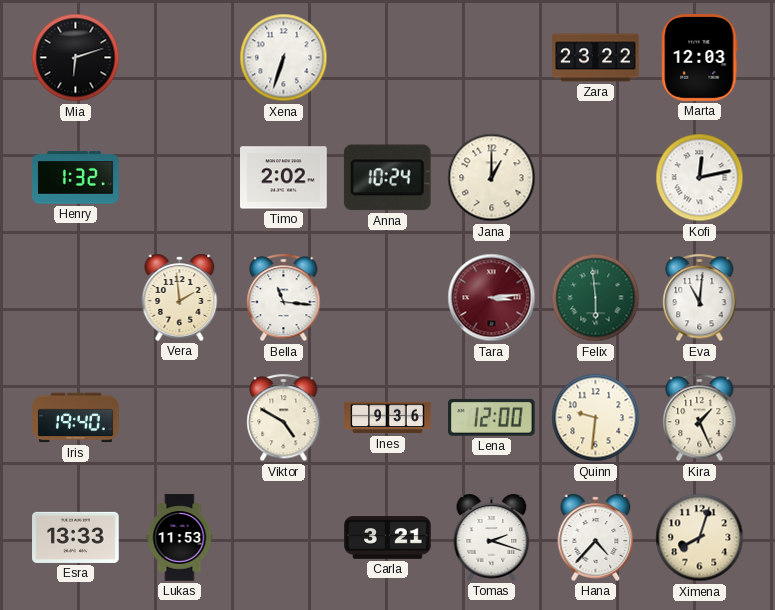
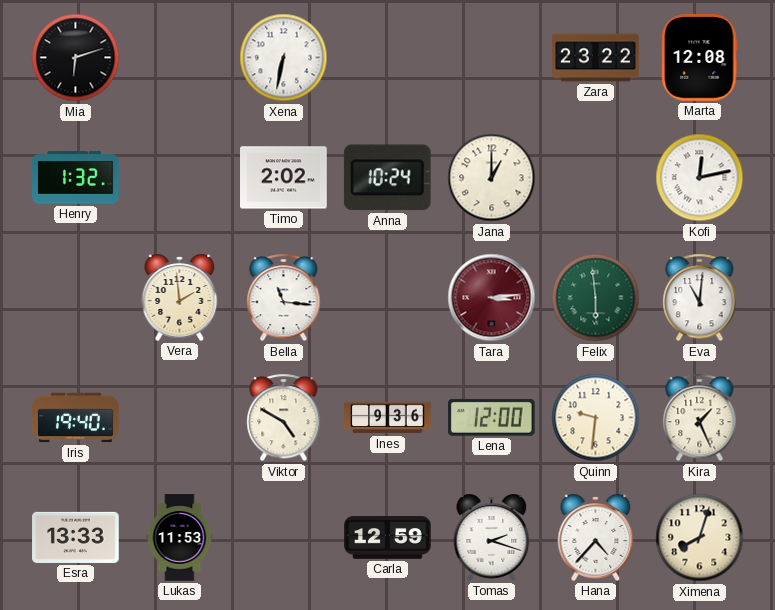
Xena: 6:33 -> 6:32
Marta: 12:03 -> 12:08
Carla: 3:21 -> 12:59
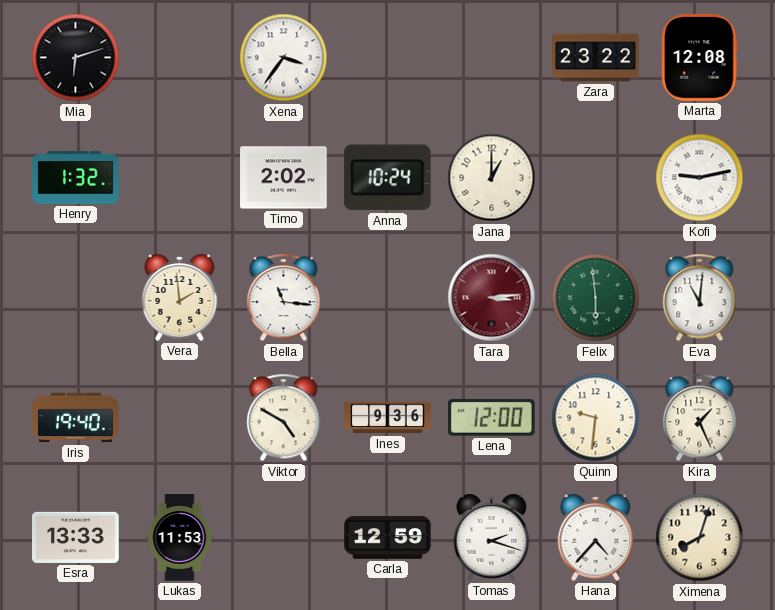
Xena: 6:32 -> 3:36
Kofi: 12:13 -> 9:13
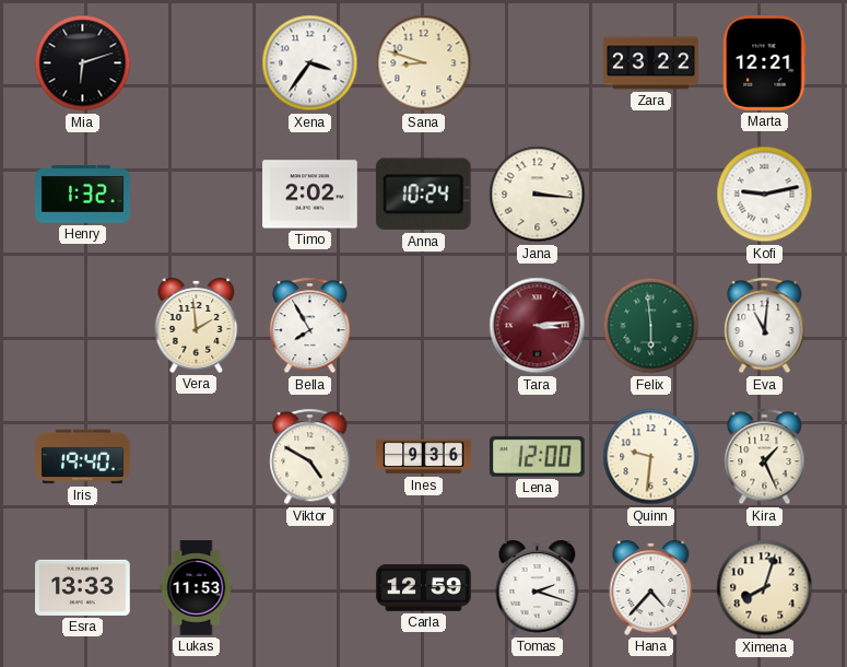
Sana: none -> 8:48
Marta: 12:08 -> 12:21
Jana: 1:00 -> 3:16
Bella: 11:16 -> 7:55
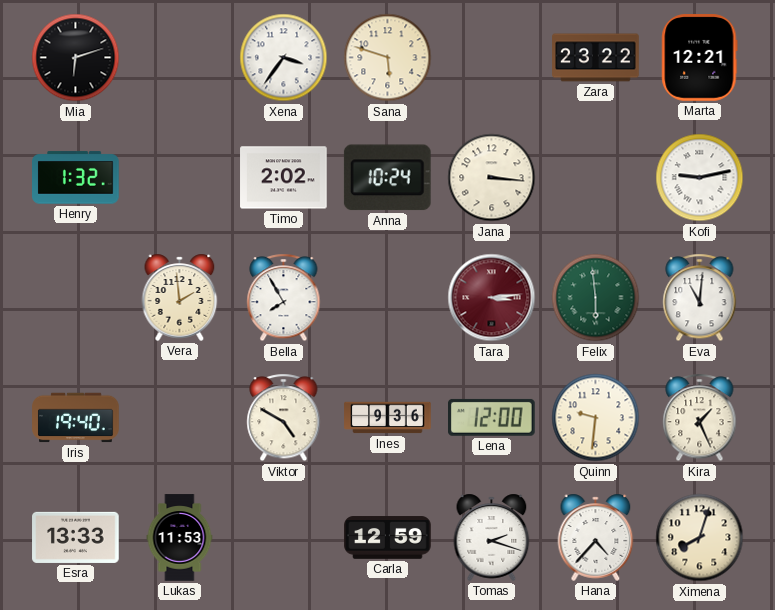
Sana: 8:48 -> 5:48
